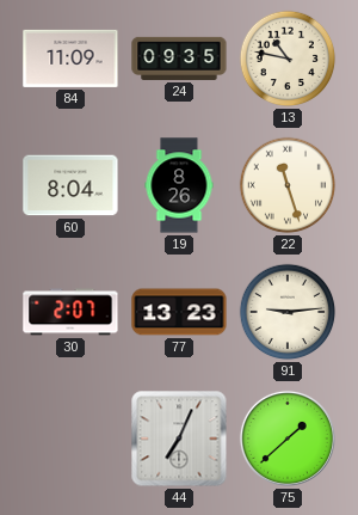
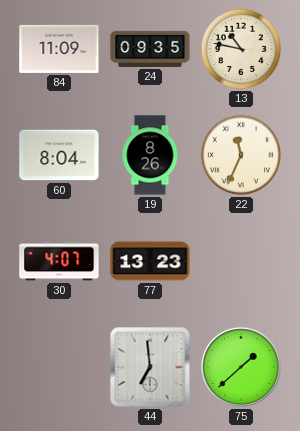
22: 11:27 -> 11:34
30: 2:07 -> 4:07
91: 9:14 -> none
44: 7:04 -> 6:59
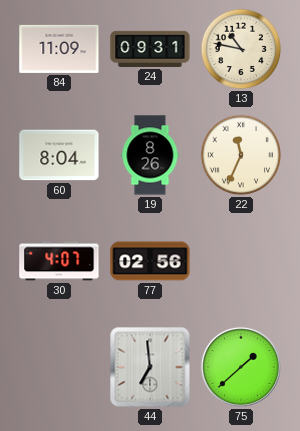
24: 09:35 -> 09:31
77: 13:23 -> 02:56
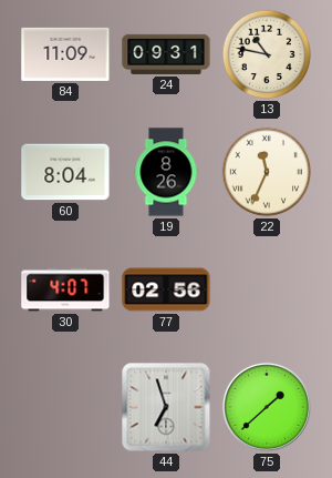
44: 6:59 -> 6:57
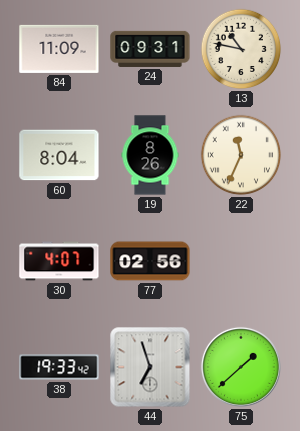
38: none -> 19:33
